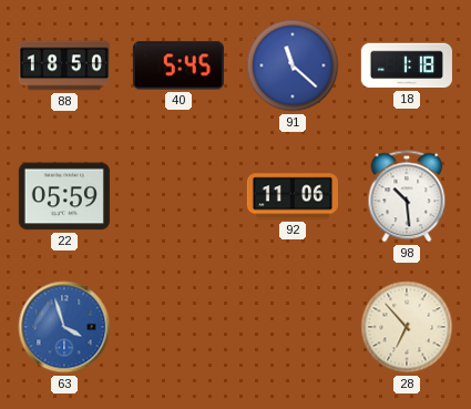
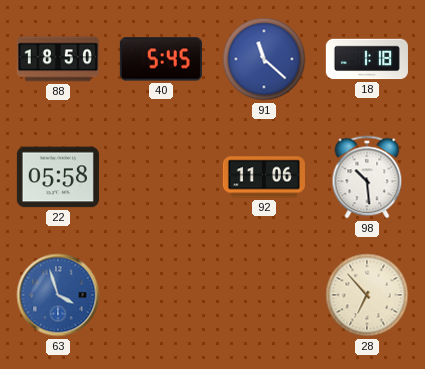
22: 05:59 -> 05:58
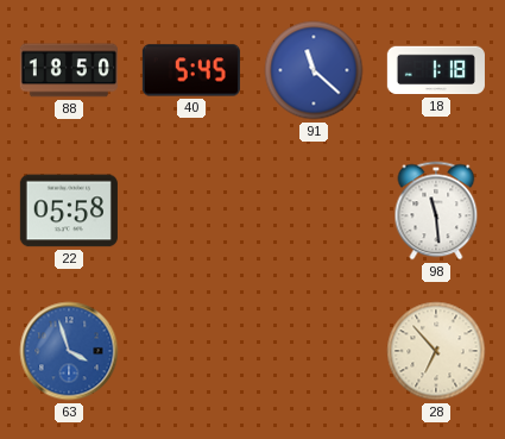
92: 11:06 -> none
98: 10:29 -> 11:29
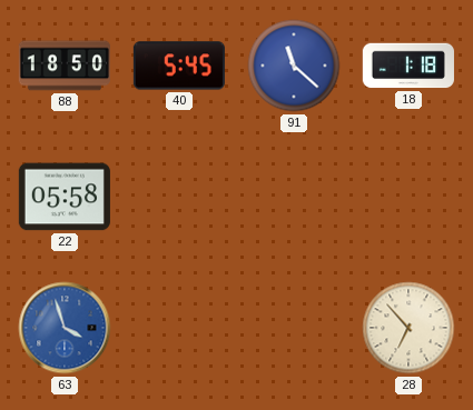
98: 11:29 -> none
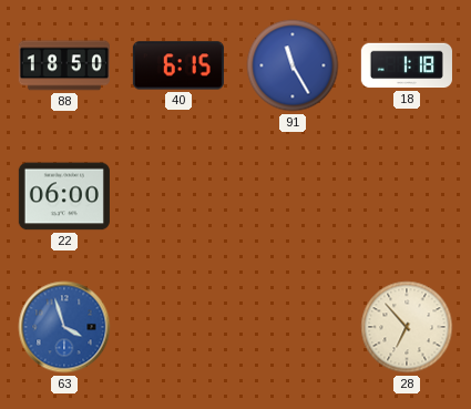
40: 5:45 -> 6:15
91: 11:22 -> 11:25
22: 05:58 -> 06:00
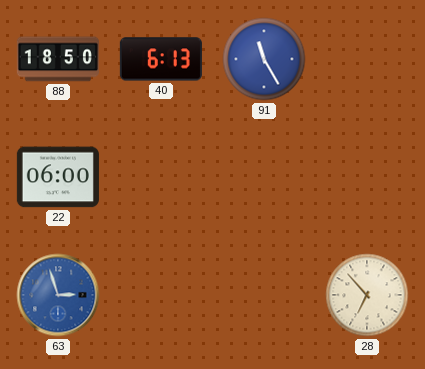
40: 6:15 -> 6:13
18: 1:18 -> none
63: 3:57 -> 2:57
